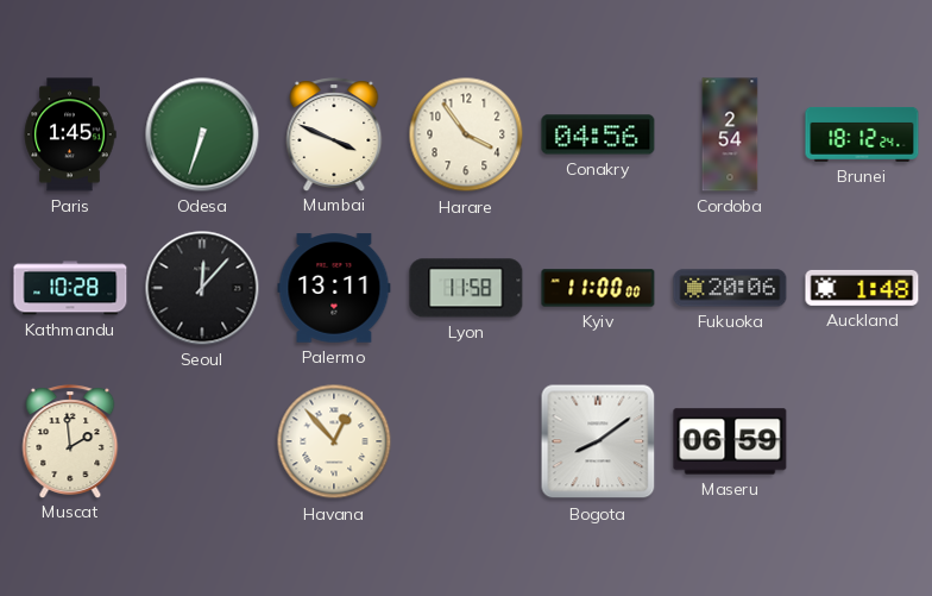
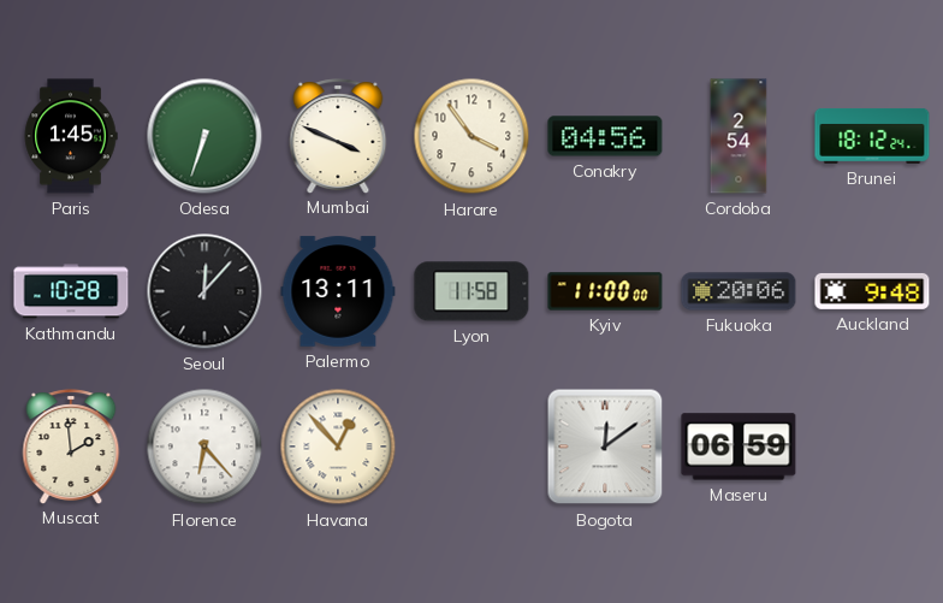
Auckland: 1:48 -> 9:48
Florence: none -> 6:23
Bogota: 8:09 -> 12:09
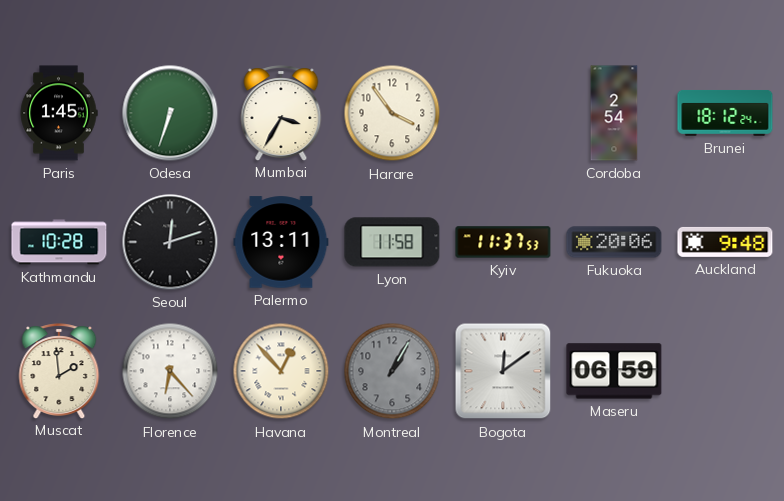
Mumbai: 3:49 -> 3:35
Conakry: 04:56 -> none
Seoul: 12:07 -> 12:12
Kyiv: 11:00 -> 11:37
Montreal: none -> 1:05
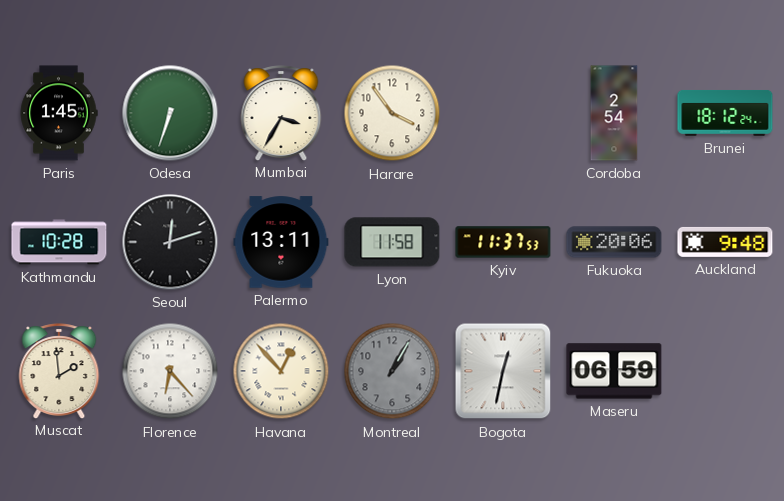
Bogota: 12:09 -> 12:32
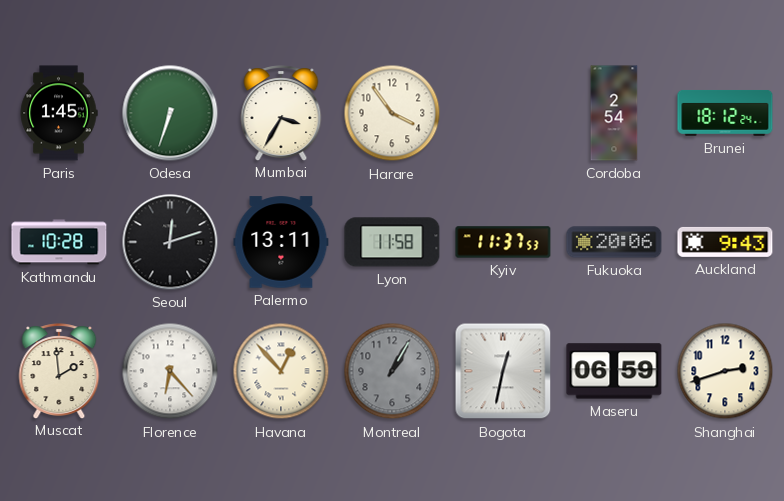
Auckland: 9:48 -> 9:43
Shanghai: none -> 2:42
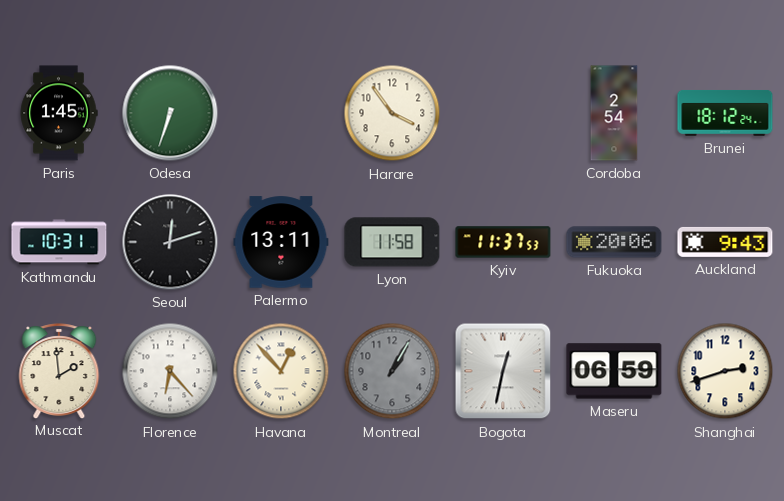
Mumbai: 3:35 -> none
Kathmandu: 10:28 -> 10:31
